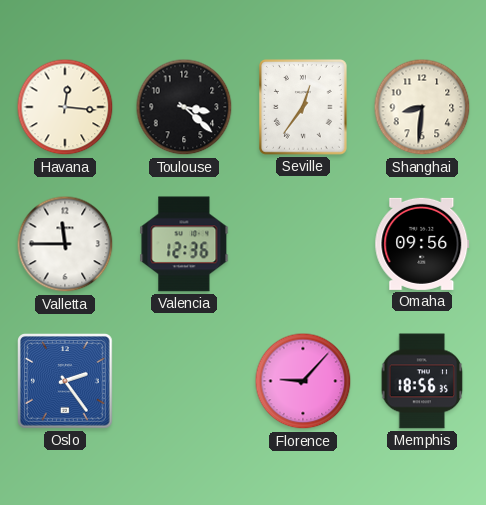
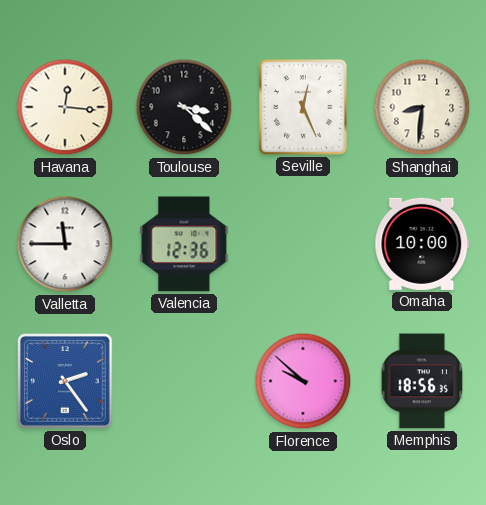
Seville: 12:36 -> 12:26
Omaha: 09:56 -> 10:00
Florence: 9:07 -> 9:52
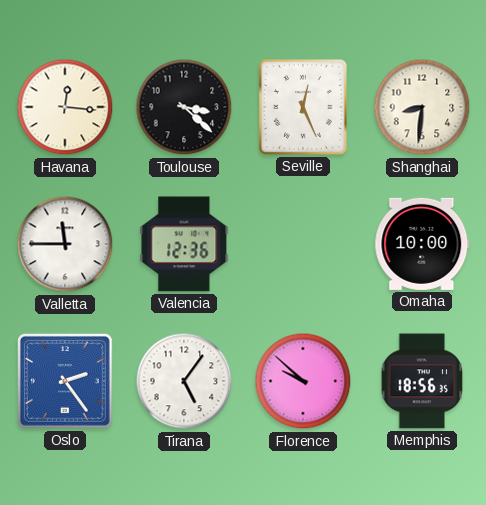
Tirana: none -> 5:06
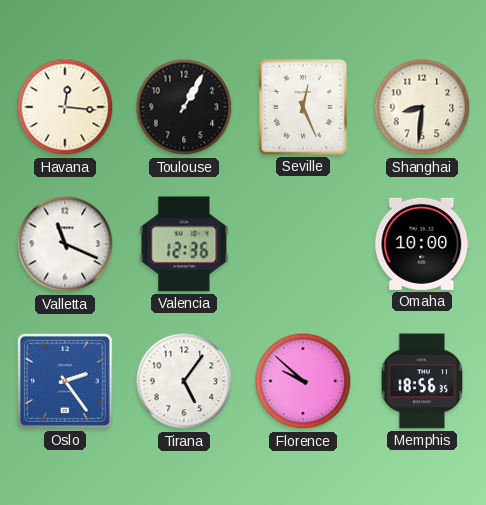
Toulouse: 3:22 -> 1:05
Valletta: 11:45 -> 11:19
